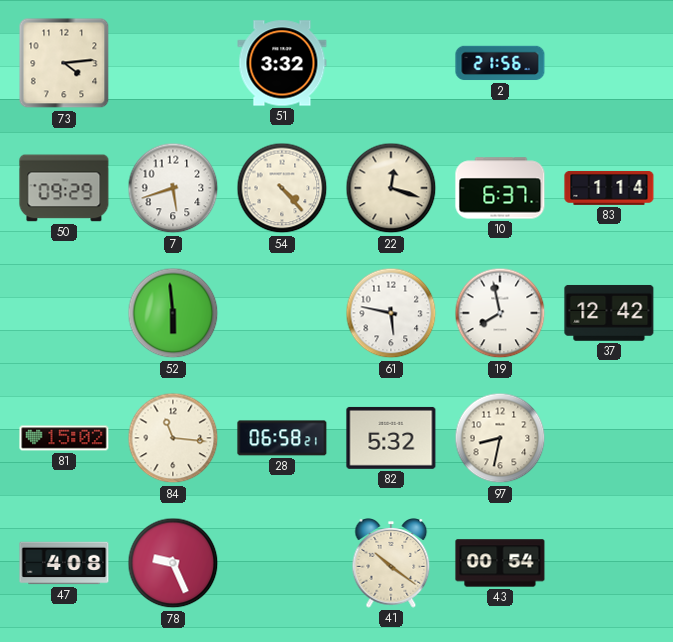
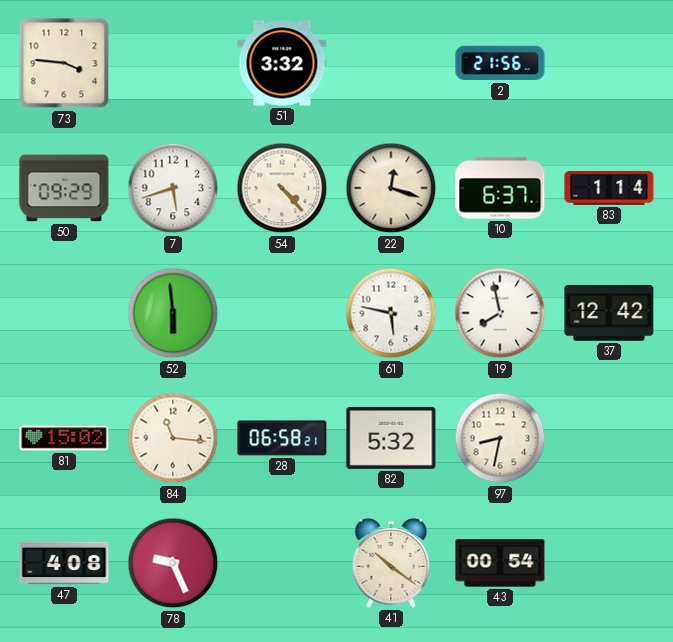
73: 4:14 -> 3:46
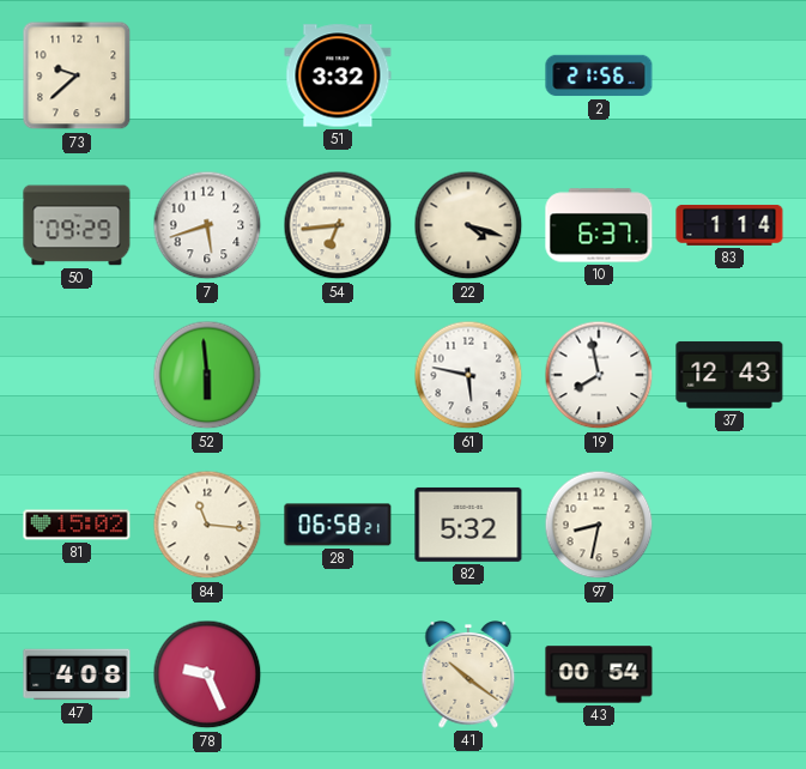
73: 3:46 -> 9:38
54: 4:23 -> 6:44
22: 12:18 -> 4:18
37: 12:42 -> 12:43
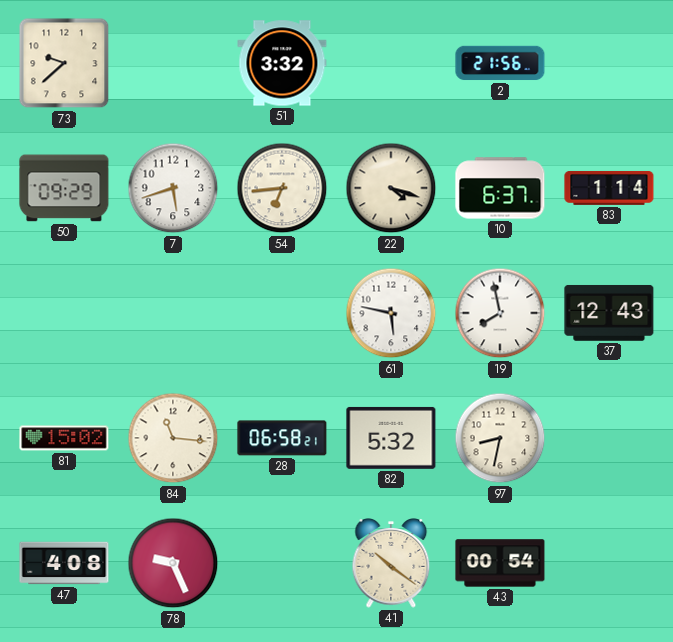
52: 5:59 -> none
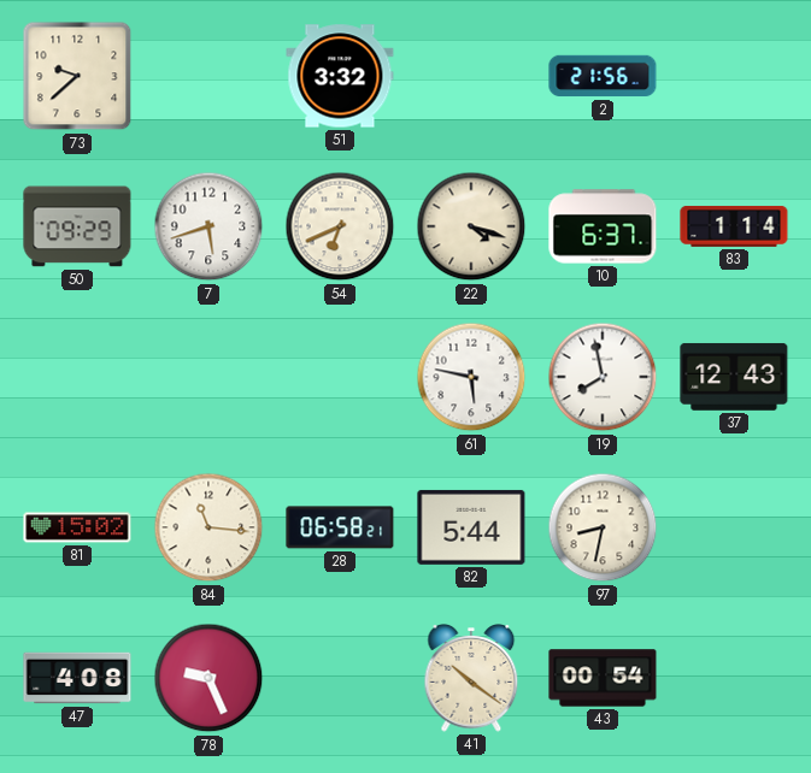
54: 6:44 -> 6:41
82: 5:32 -> 5:44
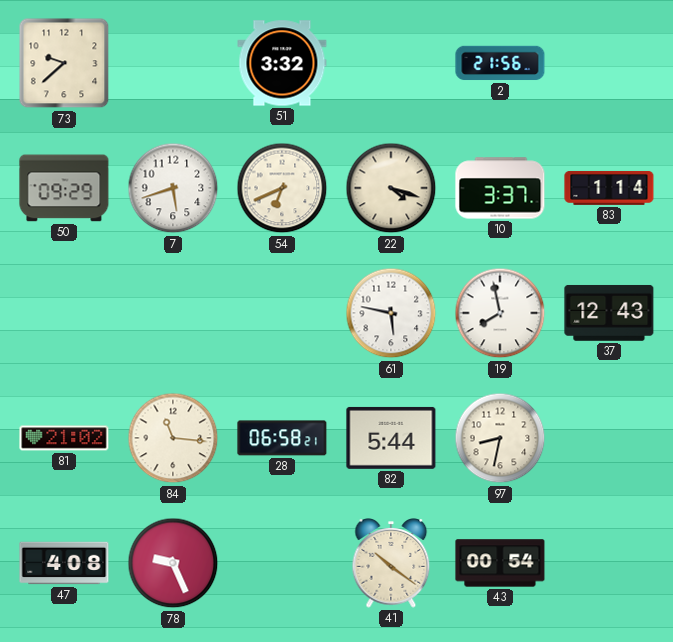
10: 6:37 -> 3:37
81: 15:02 -> 21:02
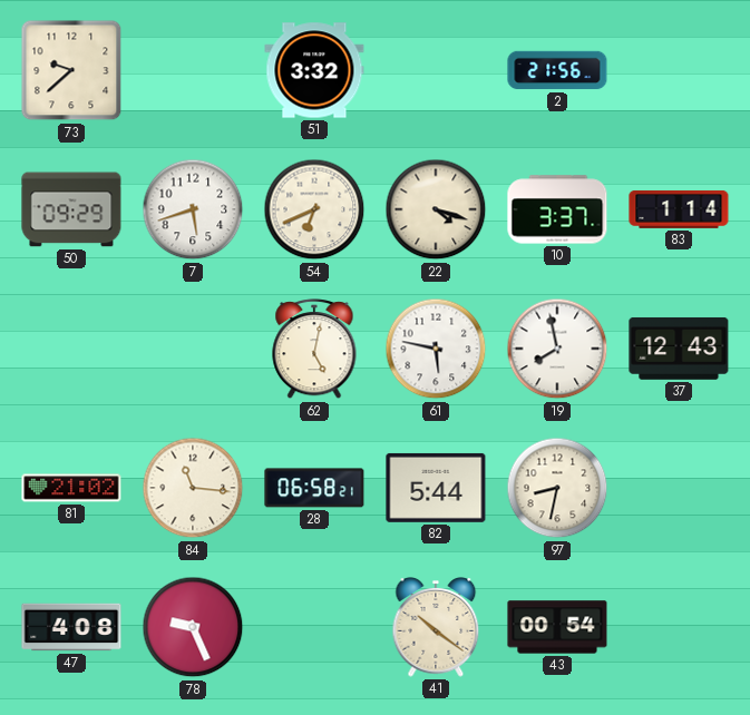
62: none -> 5:02
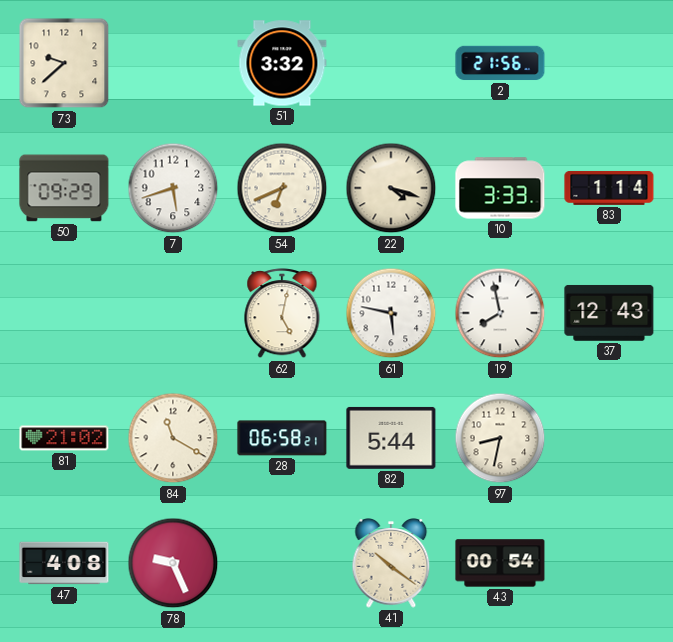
10: 3:37 -> 3:33
84: 11:16 -> 11:20
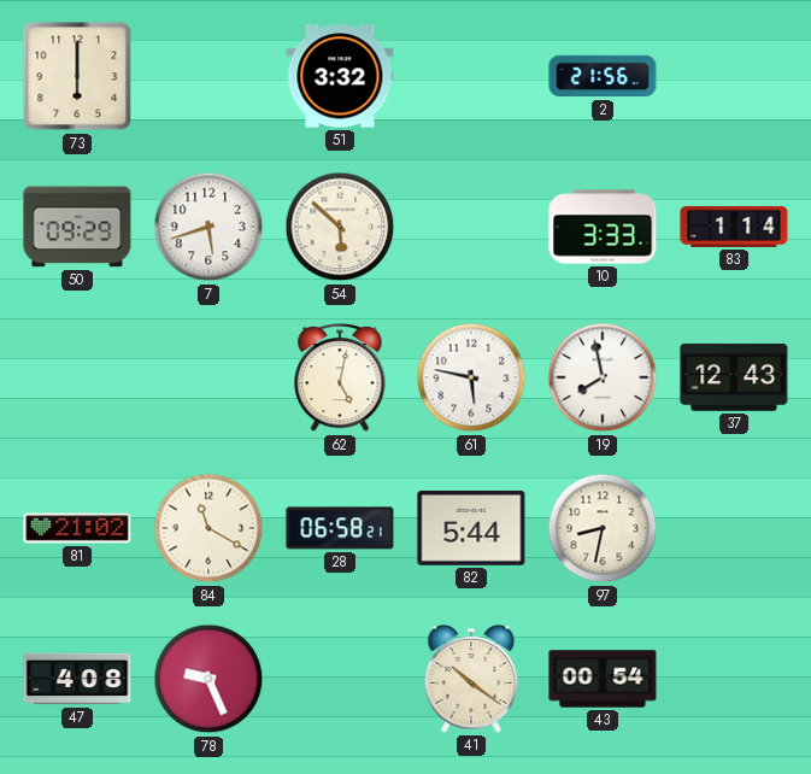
73: 9:38 -> 6:00
54: 6:41 -> 5:52
22: 4:18 -> none
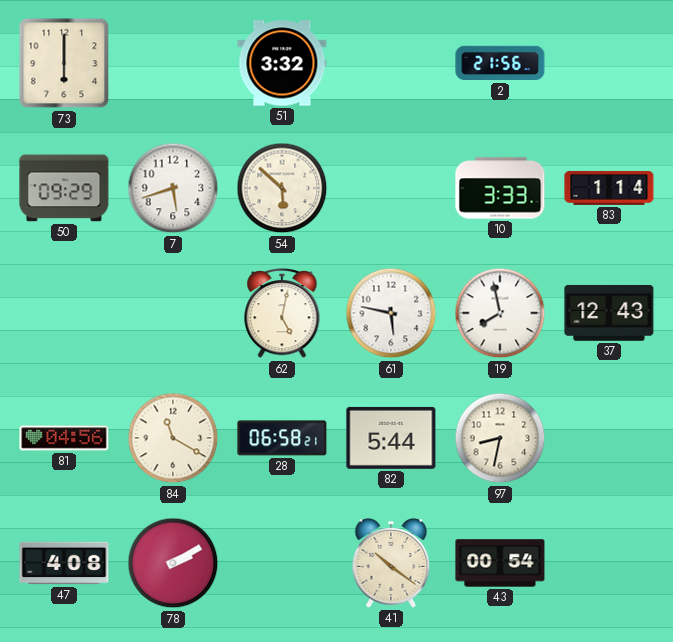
81: 21:02 -> 04:56
78: 9:26 -> 2:10
